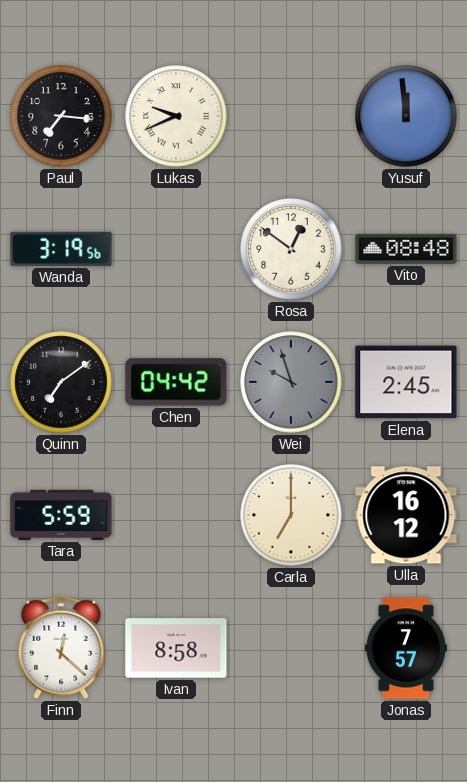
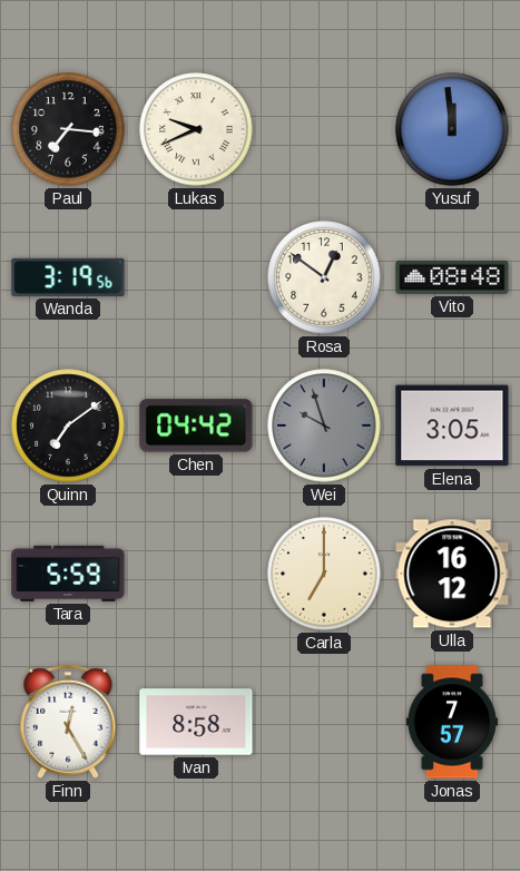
Elena: 2:45 -> 3:05
Finn: 12:22 -> 12:25
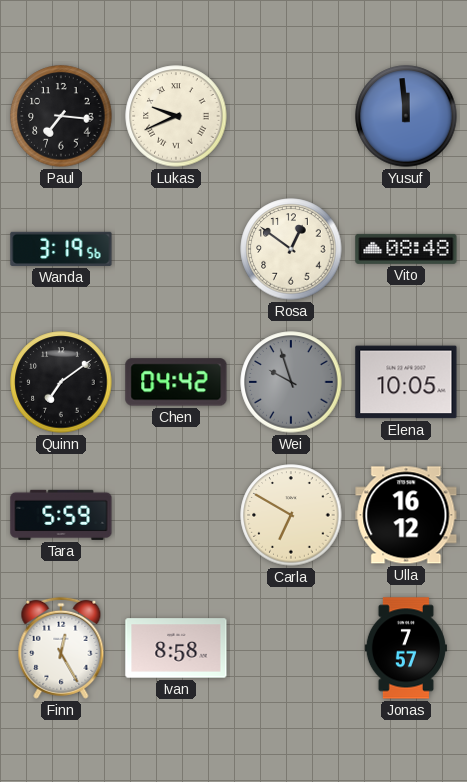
Elena: 3:05 -> 10:05
Carla: 7:00 -> 6:50
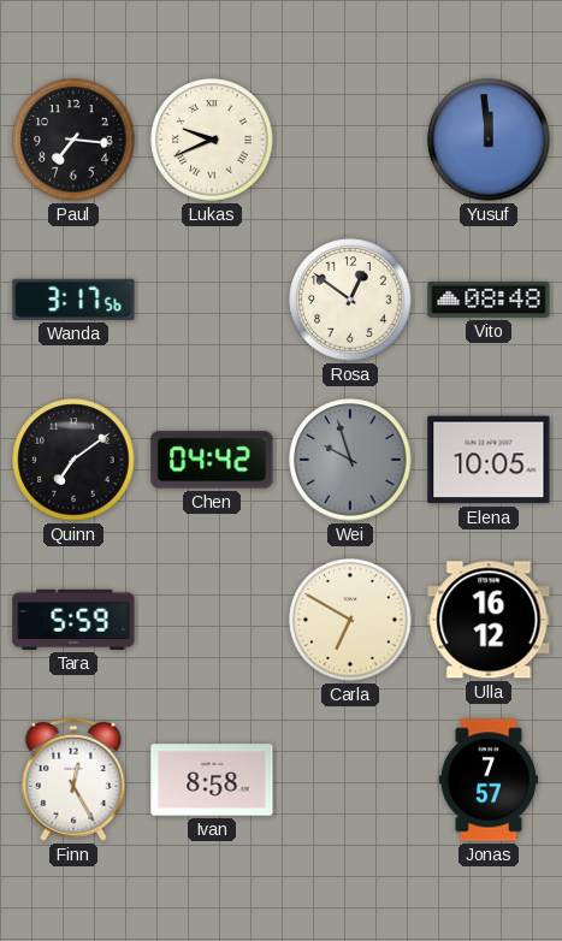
Wanda: 3:19 -> 3:17
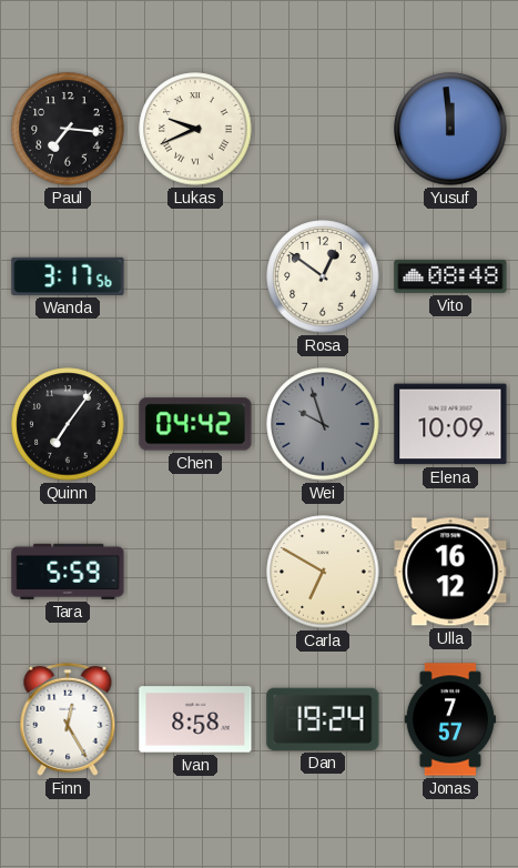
Quinn: 7:09 -> 7:06
Elena: 10:05 -> 10:09
Dan: none -> 19:24
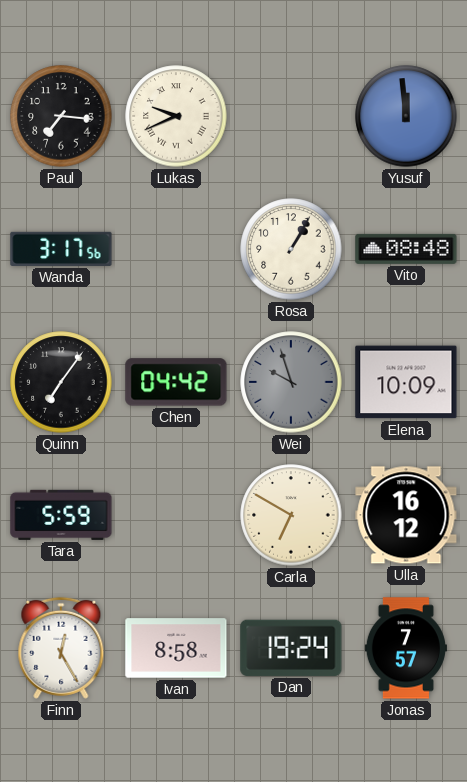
Rosa: 12:51 -> 1:05
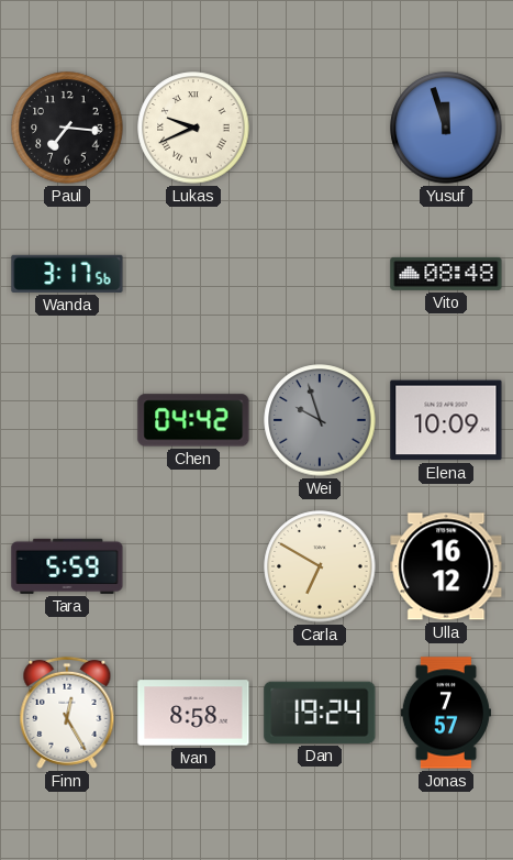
Yusuf: 11:59 -> 11:57
Rosa: 1:05 -> none
Quinn: 7:06 -> none
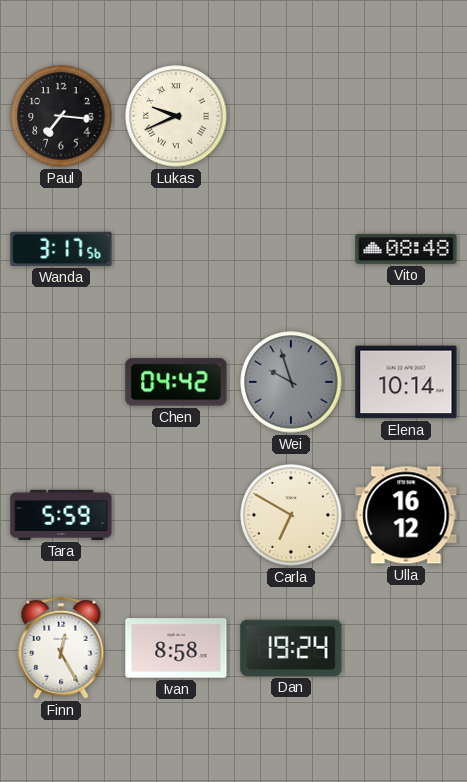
Yusuf: 11:57 -> none
Elena: 10:09 -> 10:14
Jonas: 7:57 -> none
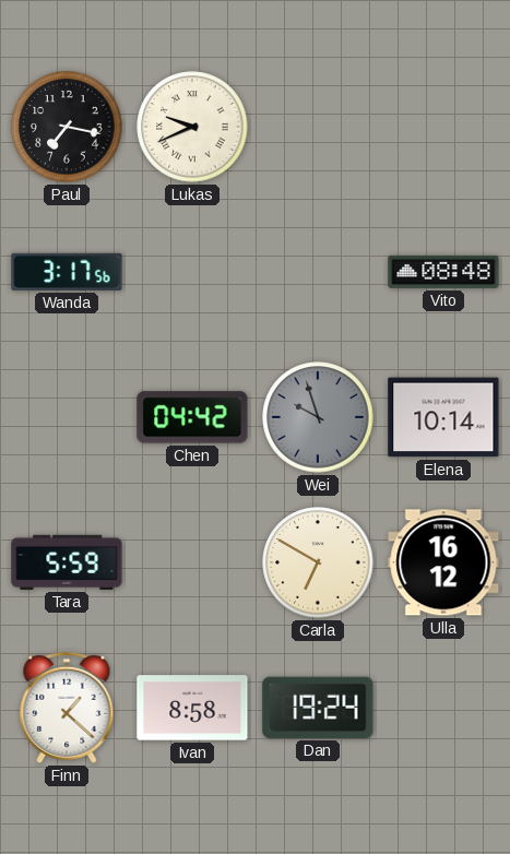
Paul: 7:16 -> 7:17
Finn: 12:25 -> 1:22
